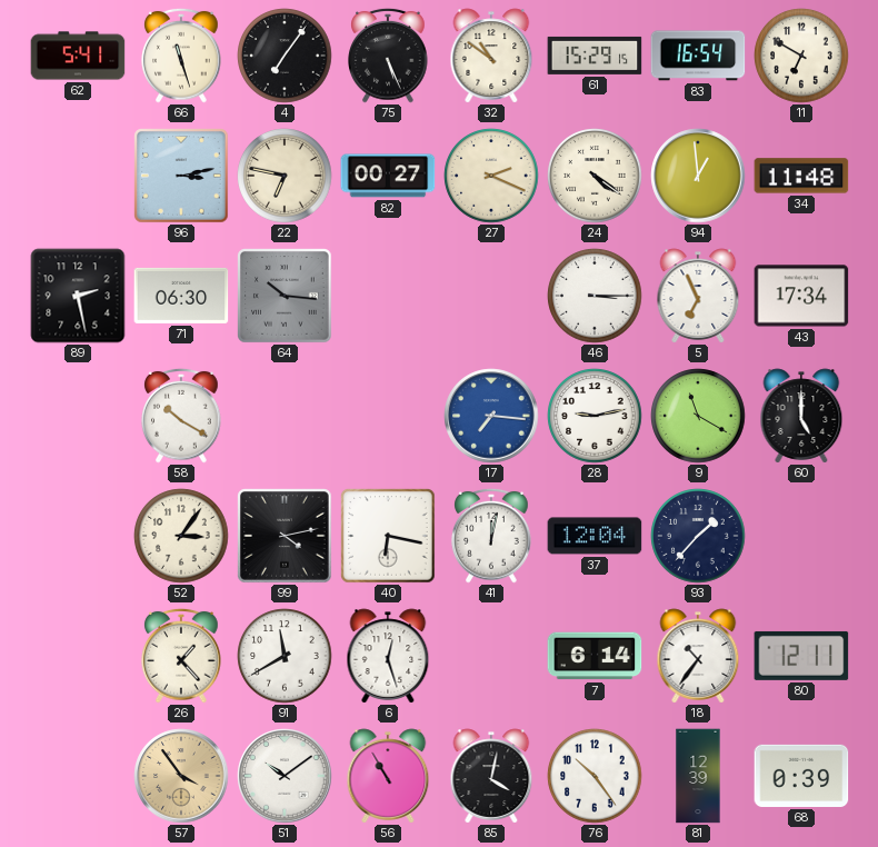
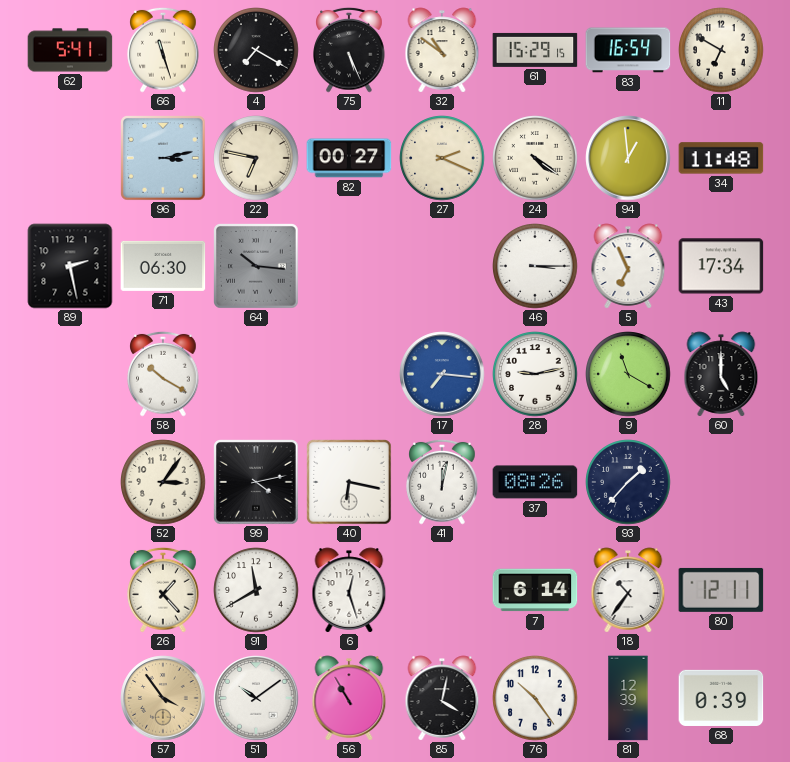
4: 7:06 -> 7:20
37: 12:04 -> 08:26
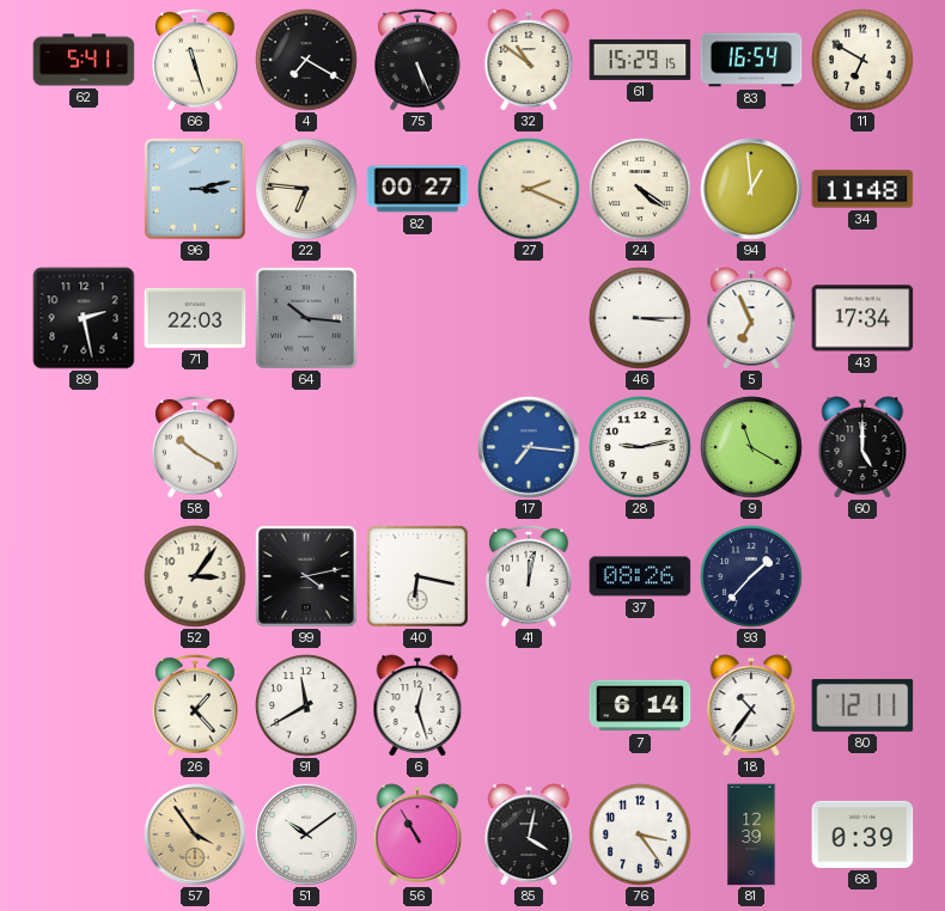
22: 6:47 -> 6:46
71: 06:30 -> 22:03
76: 10:24 -> 3:24
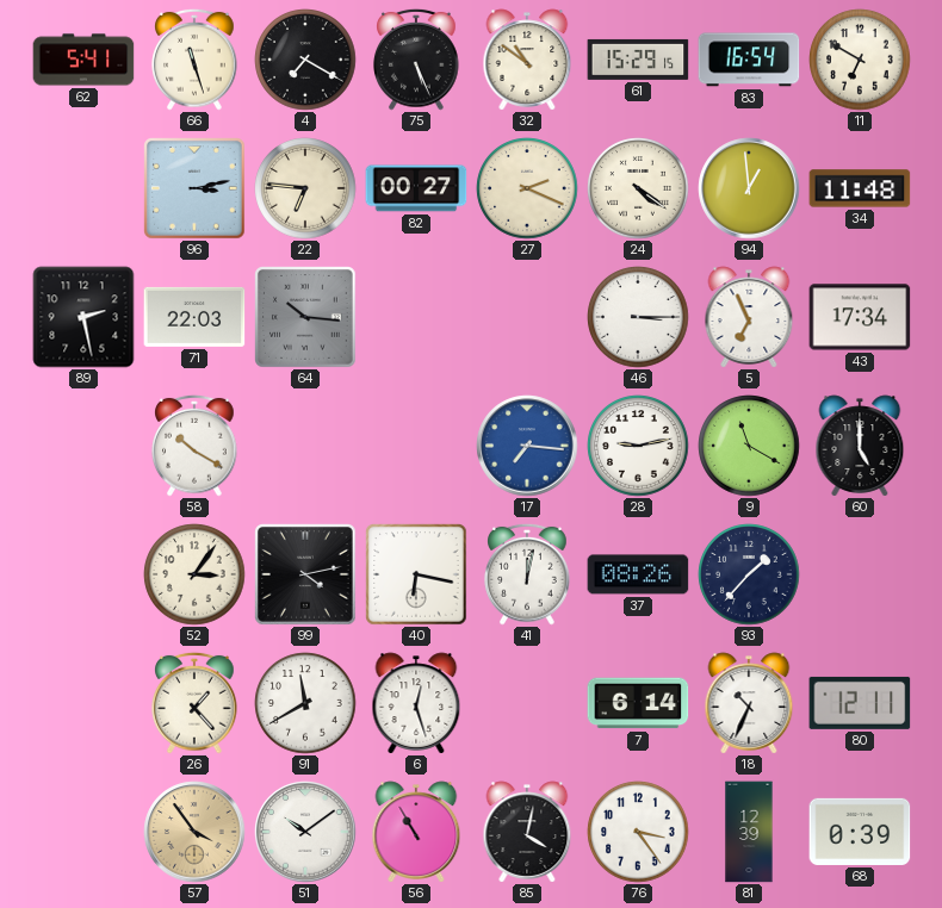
18: 10:36 -> 10:34
